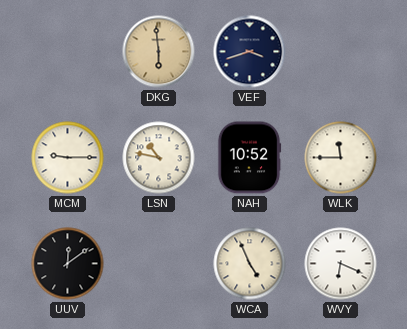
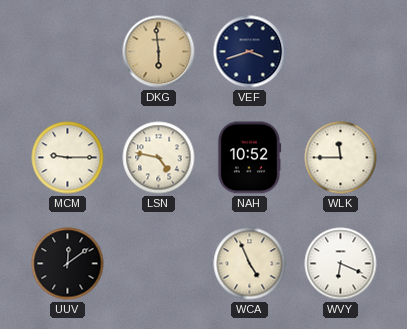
LSN: 10:47 -> 4:47
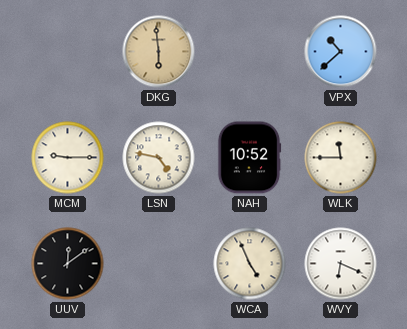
VEF: 3:42 -> none
VPX: none -> 10:38
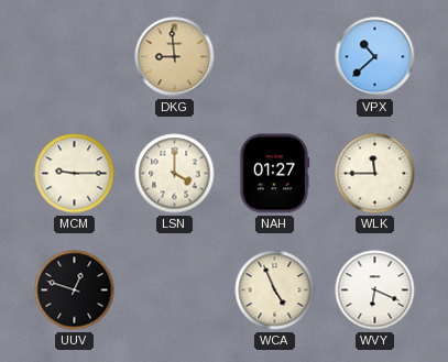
DKG: 5:59 -> 8:59
LSN: 4:47 -> 4:00
NAH: 10:52 -> 01:27
UUV: 12:09 -> 12:48
